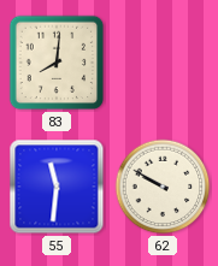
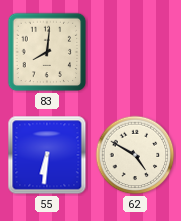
55: 11:31 -> 6:31
62: 9:50 -> 4:50
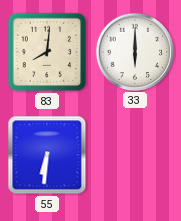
33: none -> 6:00
62: 4:50 -> none
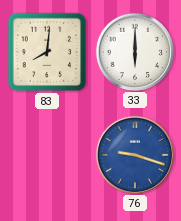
55: 6:31 -> none
76: none -> 9:18
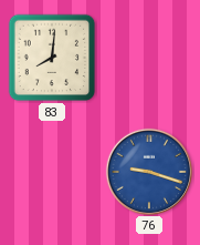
33: 6:00 -> none
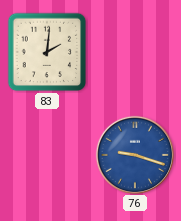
83: 8:01 -> 2:01
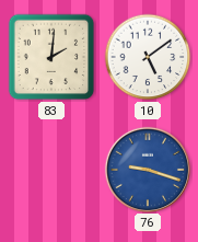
10: none -> 5:09
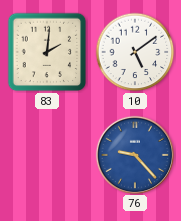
76: 9:18 -> 9:23
